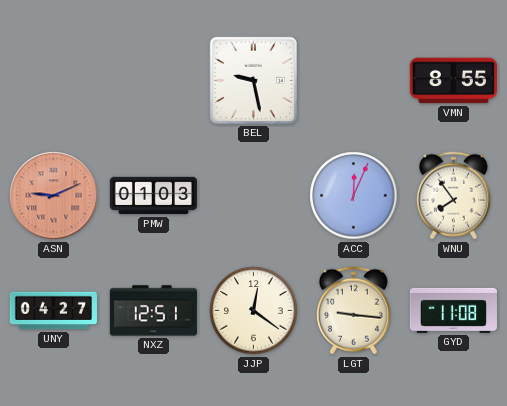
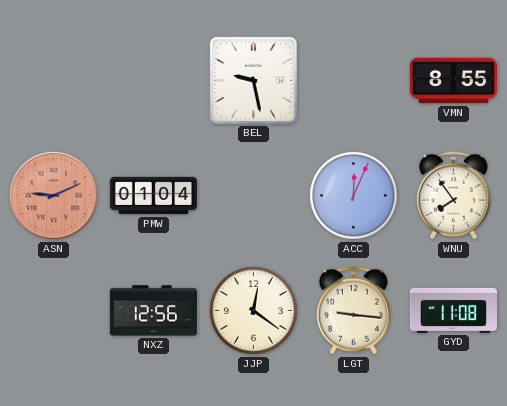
PMW: 01:03 -> 01:04
UNY: 04:27 -> none
NXZ: 12:51 -> 12:56
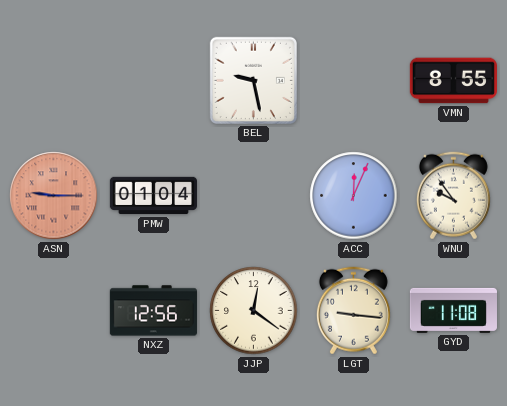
ASN: 9:11 -> 9:15
WNU: 7:54 -> 9:54
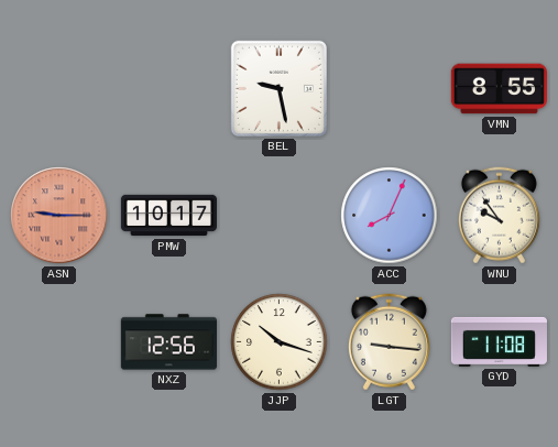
PMW: 01:04 -> 10:17
ACC: 12:04 -> 8:04
JJP: 12:21 -> 10:18
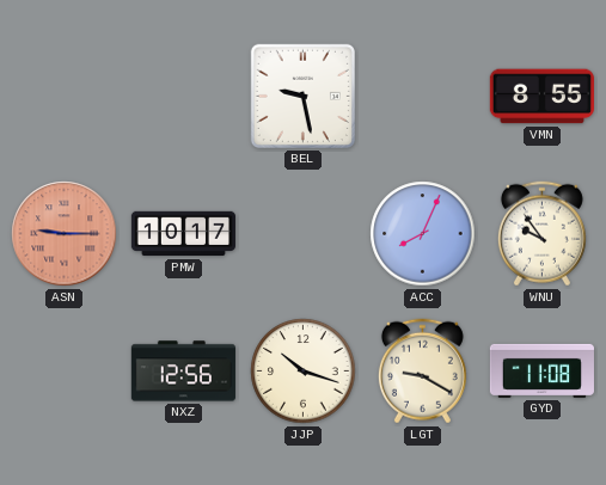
LGT: 9:16 -> 9:20
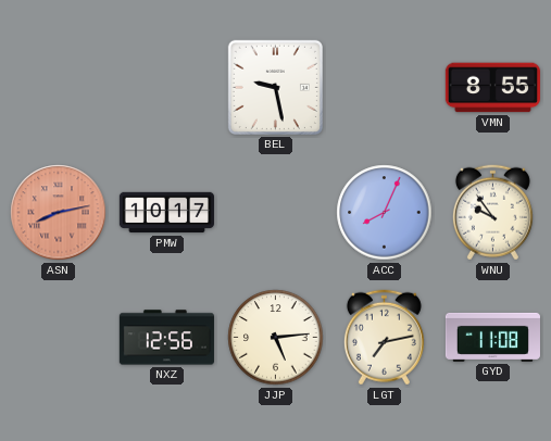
ASN: 9:15 -> 8:13
JJP: 10:18 -> 5:14
LGT: 9:20 -> 7:13
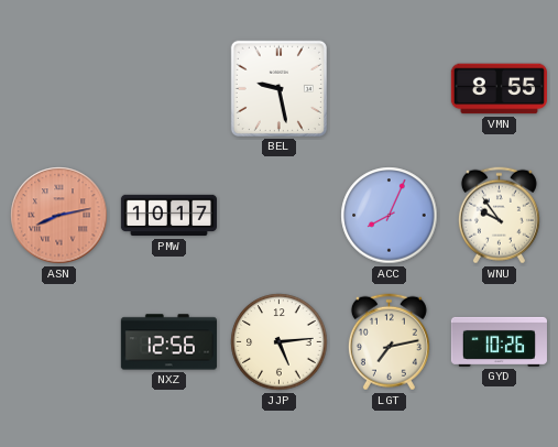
GYD: 11:08 -> 10:26
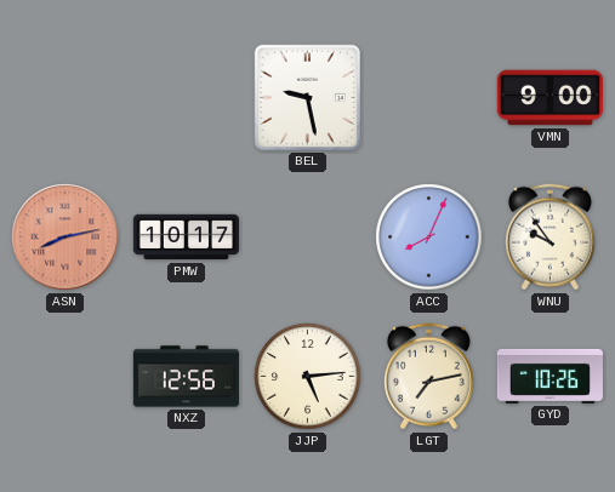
VMN: 8:55 -> 9:00
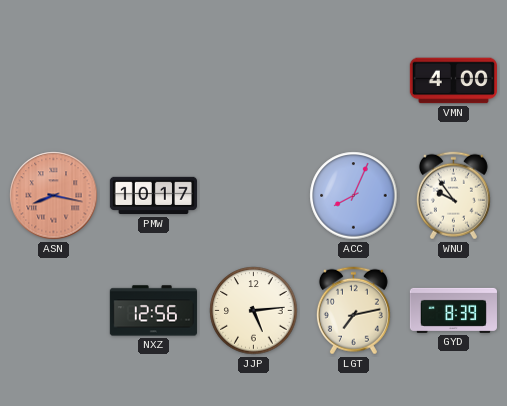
BEL: 9:28 -> none
VMN: 9:00 -> 4:00
ASN: 8:13 -> 8:17
GYD: 10:26 -> 8:39
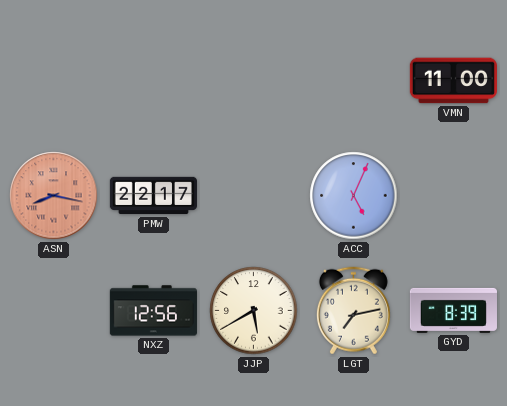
VMN: 4:00 -> 11:00
PMW: 10:17 -> 22:17
ACC: 8:04 -> 5:04
WNU: 9:54 -> none
JJP: 5:14 -> 5:40
